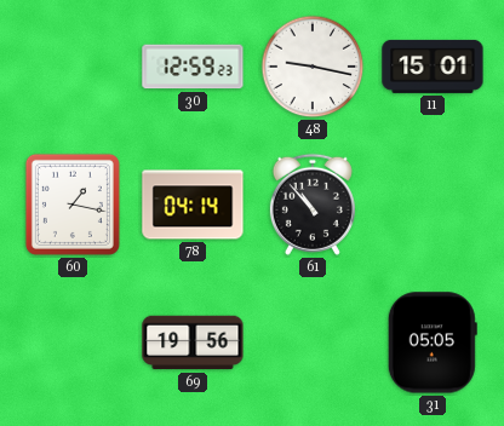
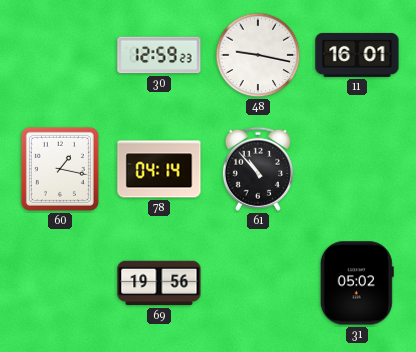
11: 15:01 -> 16:01
31: 05:05 -> 05:02
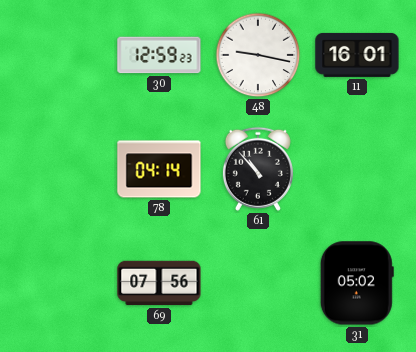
60: 1:17 -> none
69: 19:56 -> 07:56
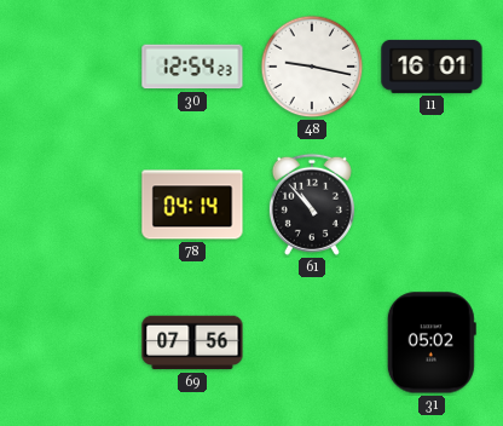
30: 12:59 -> 12:54
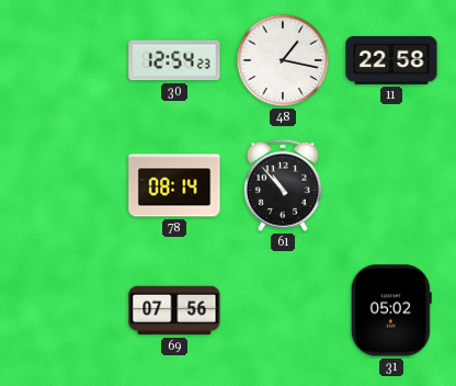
48: 9:17 -> 1:17
11: 16:01 -> 22:58
78: 04:14 -> 08:14
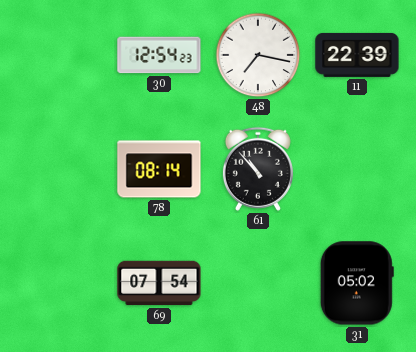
48: 1:17 -> 7:17
11: 22:58 -> 22:39
69: 07:56 -> 07:54
